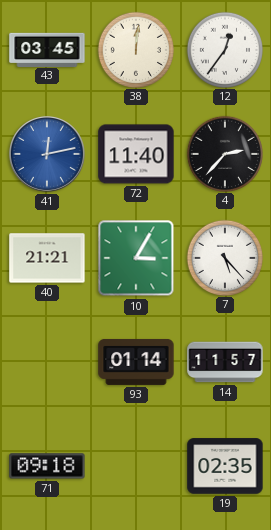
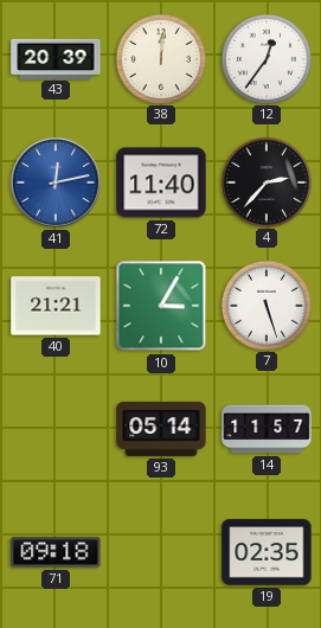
43: 03:45 -> 20:39
7: 5:23 -> 5:27
93: 01:14 -> 05:14
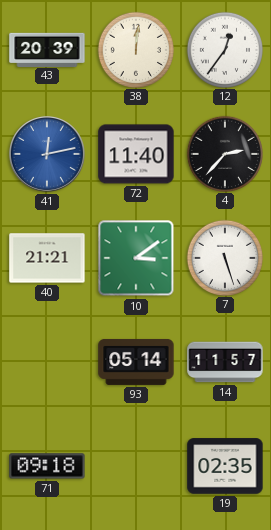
10: 3:05 -> 3:09
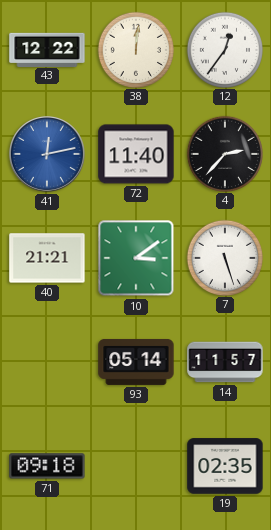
43: 20:39 -> 12:22
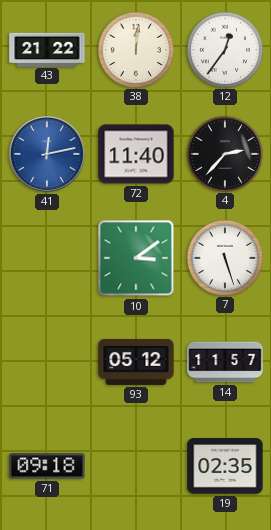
43: 12:22 -> 21:22
40: 21:21 -> none
93: 05:14 -> 05:12
